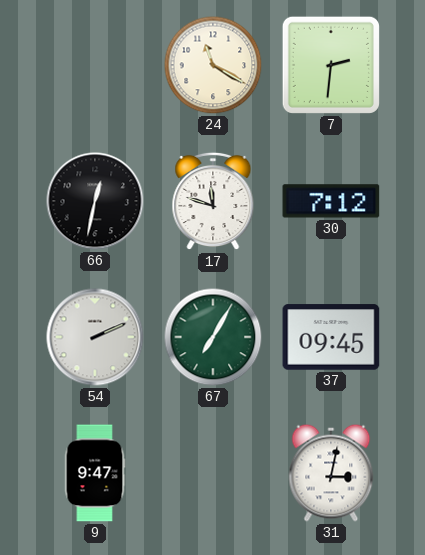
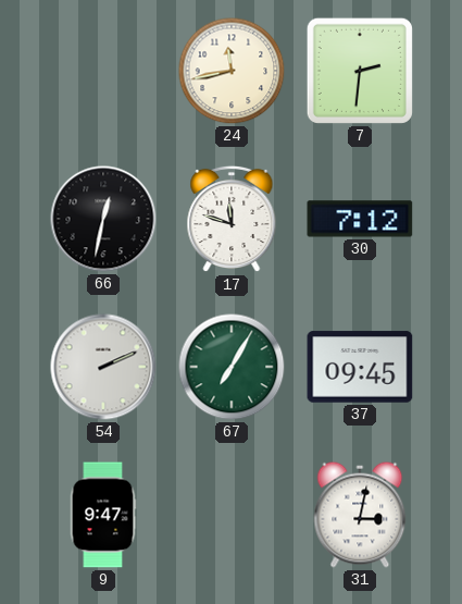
24: 11:20 -> 11:43
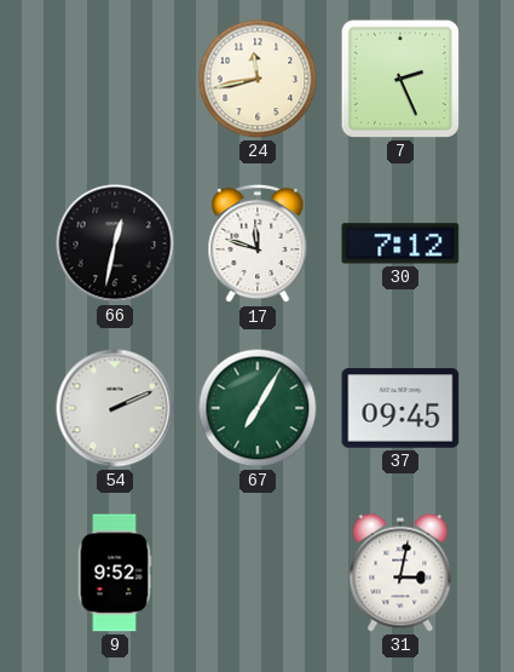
7: 2:31 -> 2:26
9: 9:47 -> 9:52
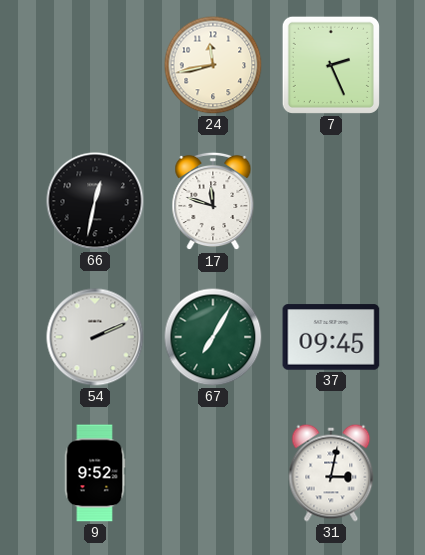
30: 7:12 -> none
